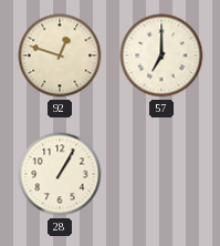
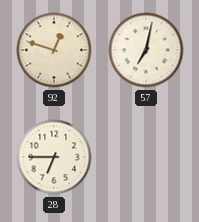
57: 7:00 -> 7:02
28: 1:05 -> 6:45
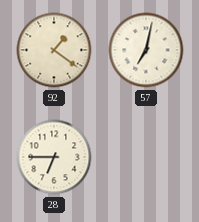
92: 12:48 -> 1:21
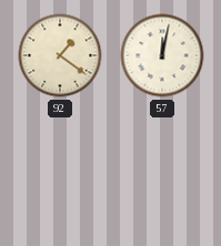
57: 7:02 -> 12:02
28: 6:45 -> none
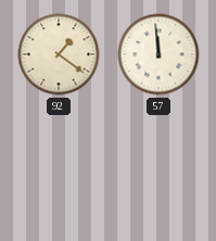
57: 12:02 -> 11:59
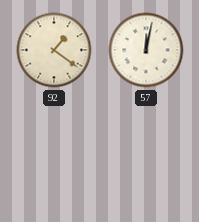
57: 11:59 -> 12:02
